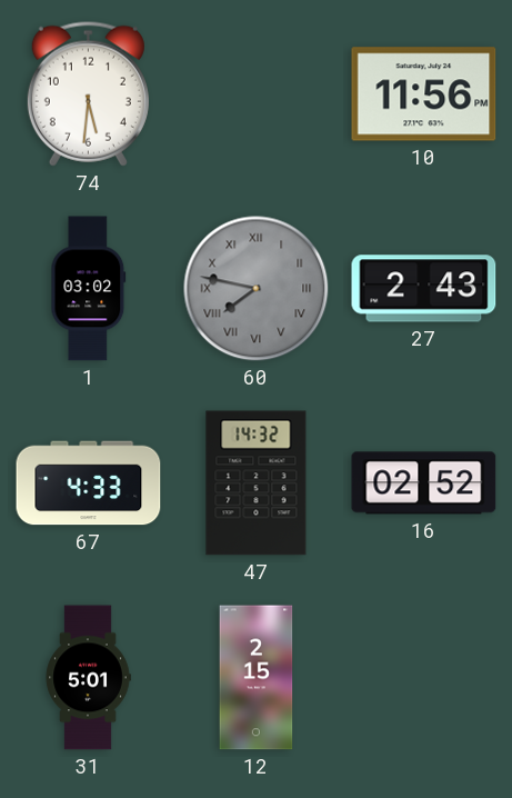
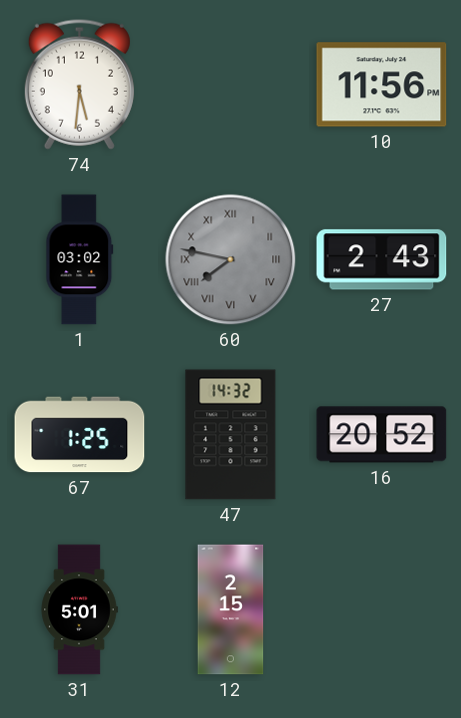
67: 4:33 -> 1:25
16: 02:52 -> 20:52
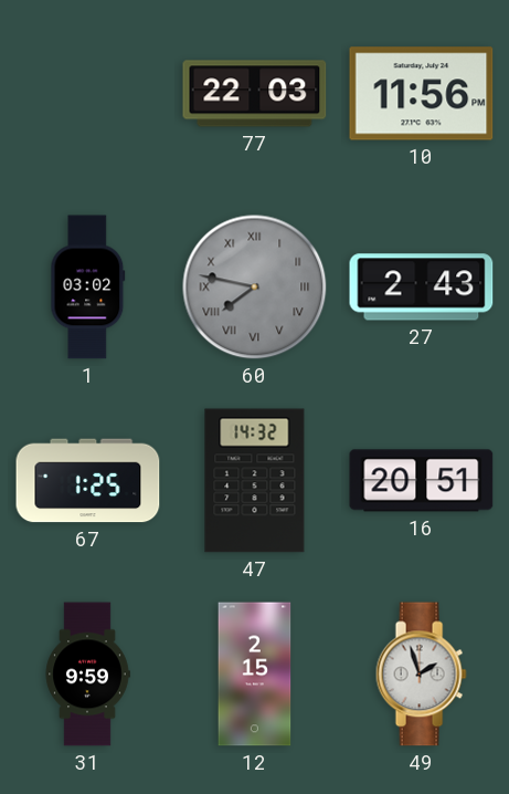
74: 5:31 -> none
77: none -> 22:03
16: 20:52 -> 20:51
31: 5:01 -> 9:59
49: none -> 1:57
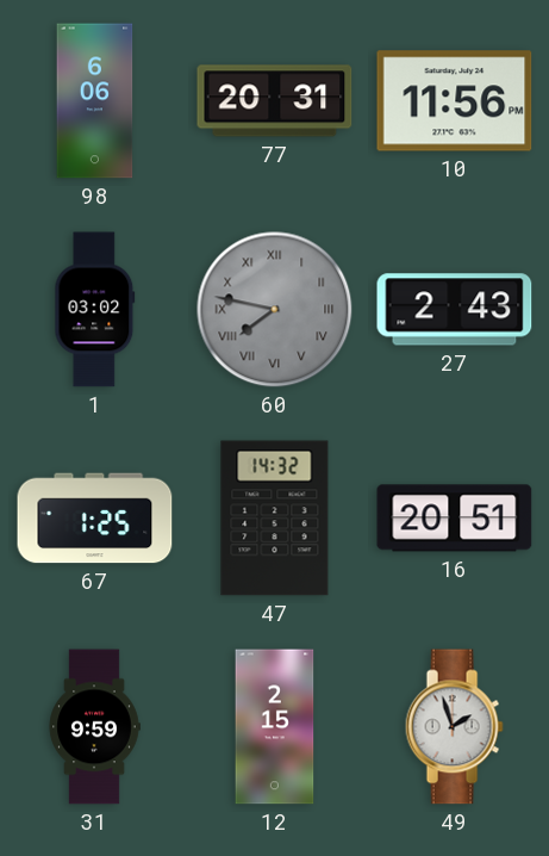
98: none -> 6:06
77: 22:03 -> 20:31
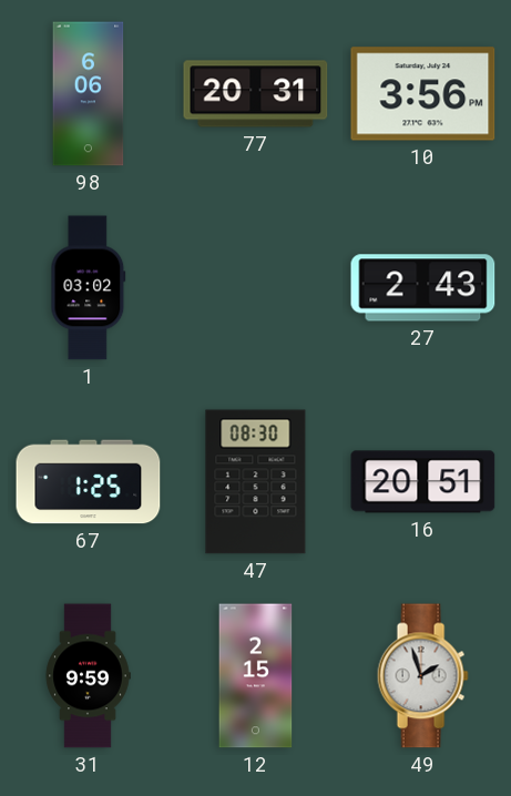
10: 11:56 -> 3:56
60: 7:47 -> none
47: 14:32 -> 08:30
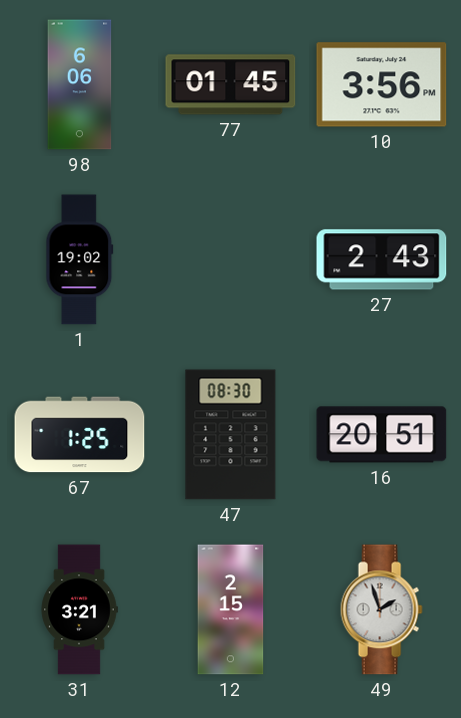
77: 20:31 -> 01:45
1: 03:02 -> 19:02
31: 9:59 -> 3:21
